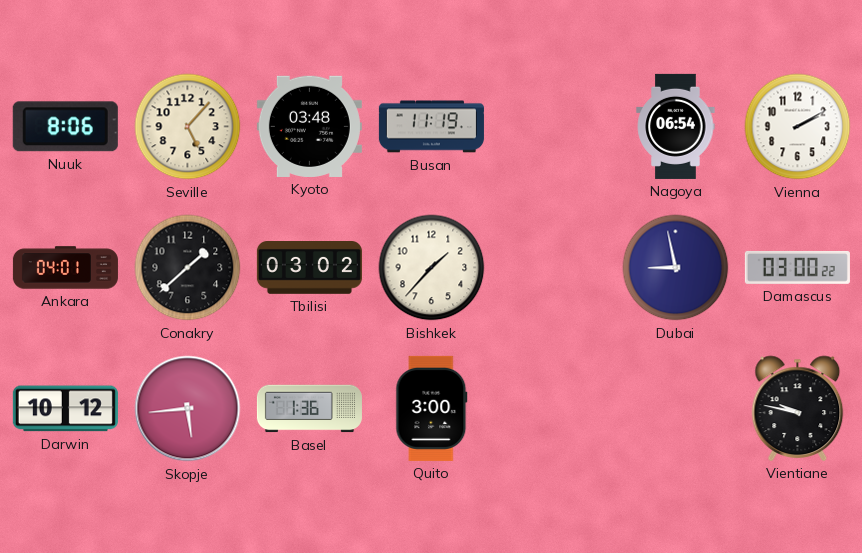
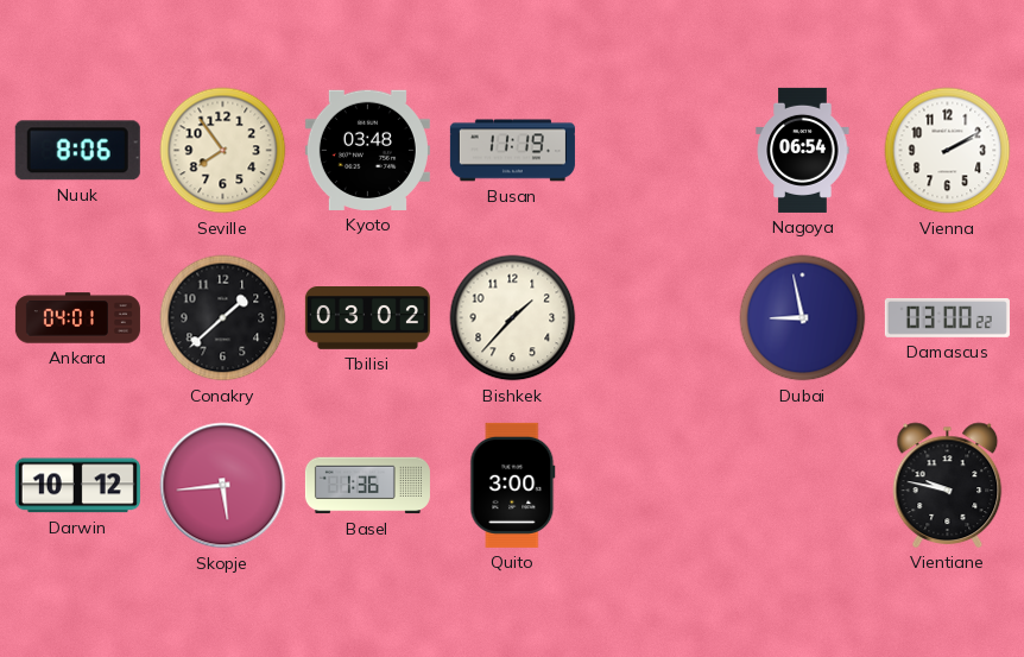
Seville: 5:07 -> 7:54
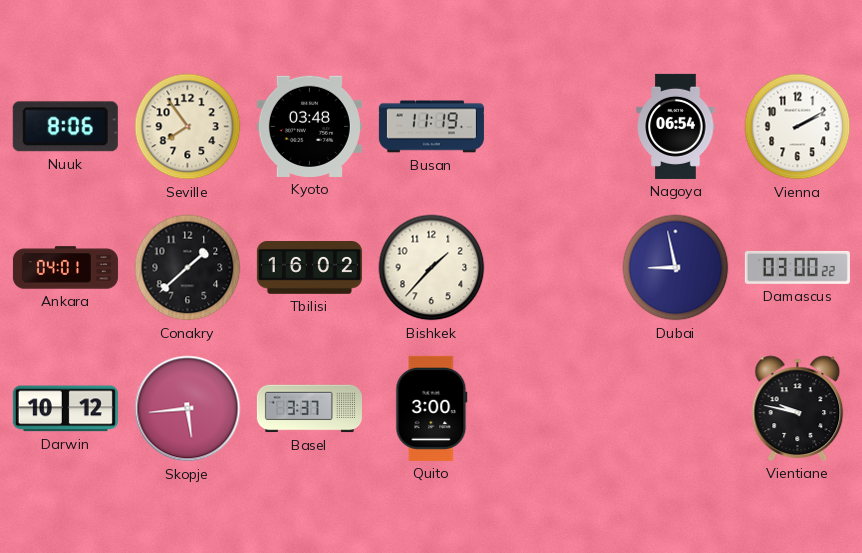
Tbilisi: 03:02 -> 16:02
Basel: 1:36 -> 3:37
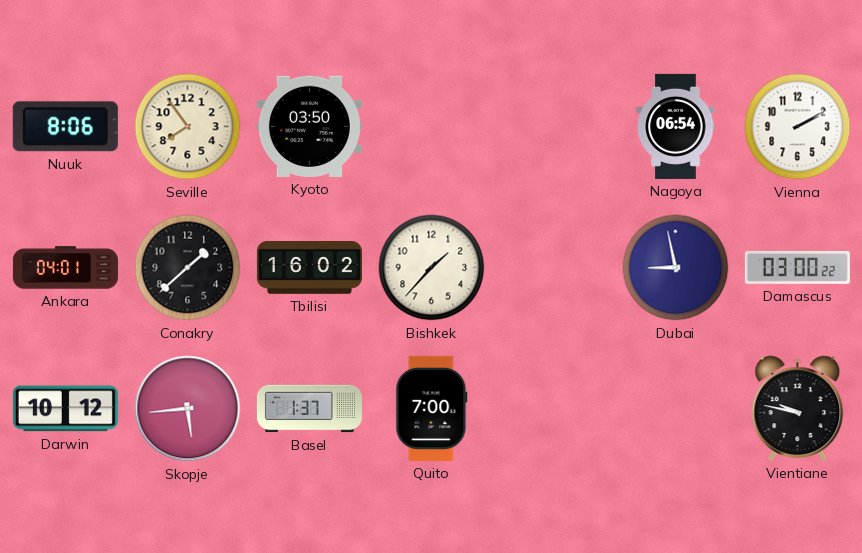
Kyoto: 03:48 -> 03:50
Busan: 11:19 -> none
Basel: 3:37 -> 1:37
Quito: 3:00 -> 7:00
